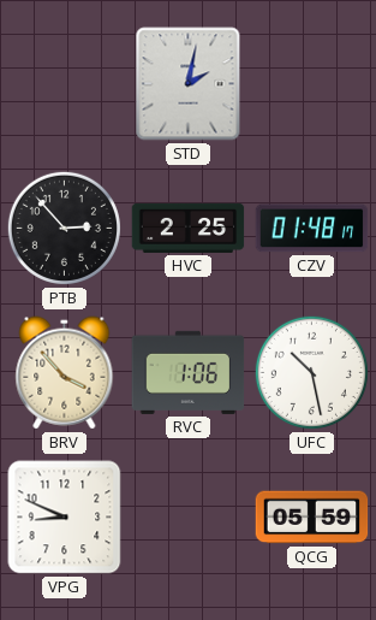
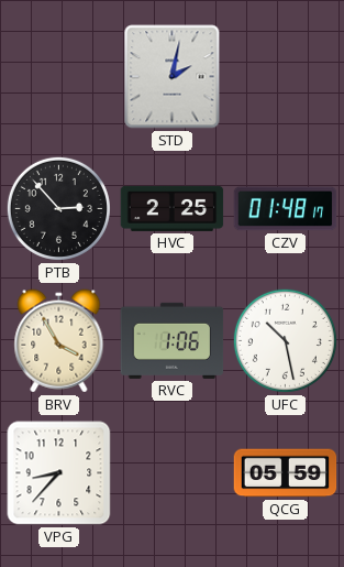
BRV: 3:53 -> 3:55
VPG: 8:49 -> 8:37
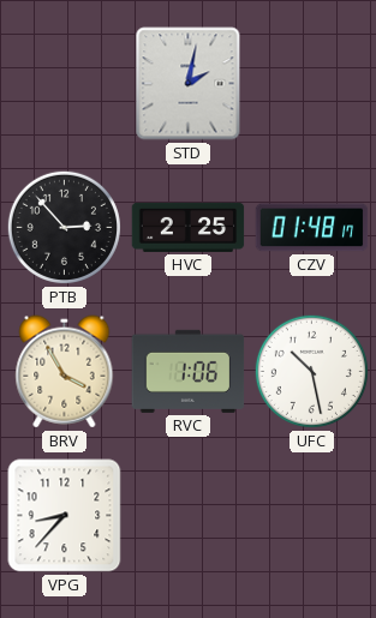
QCG: 05:59 -> none
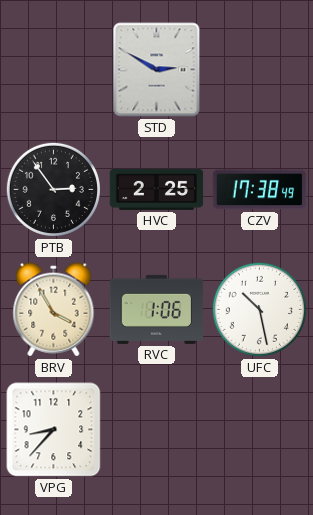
STD: 2:02 -> 2:50
PTB: 2:53 -> 2:54
CZV: 01:48 -> 17:38
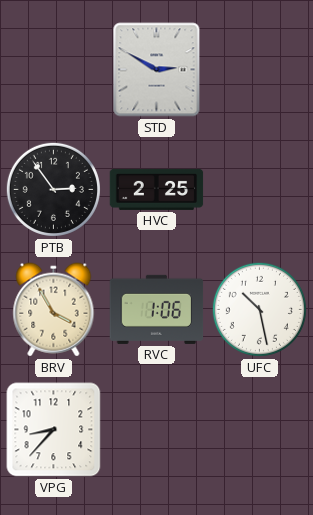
CZV: 17:38 -> none
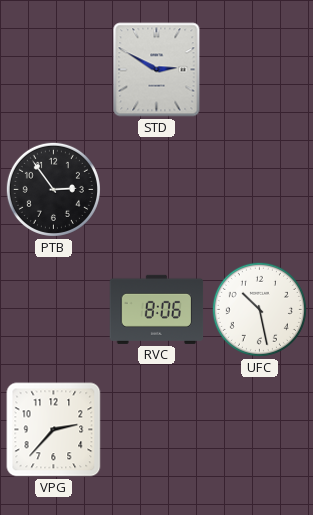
HVC: 2:25 -> none
BRV: 3:55 -> none
RVC: 1:06 -> 8:06
VPG: 8:37 -> 2:37
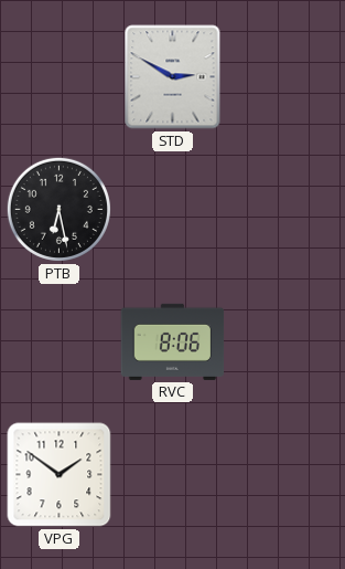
PTB: 2:54 -> 6:28
UFC: 10:28 -> none
VPG: 2:37 -> 1:51
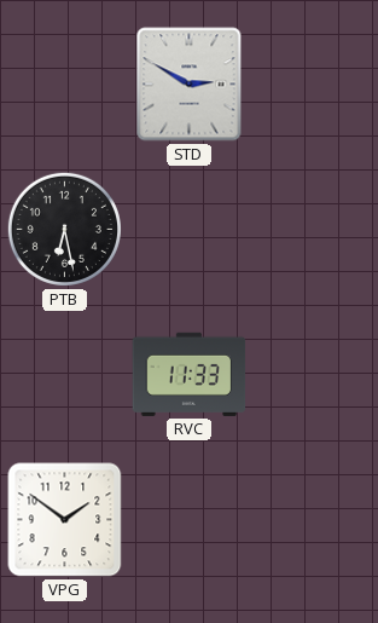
RVC: 8:06 -> 11:33
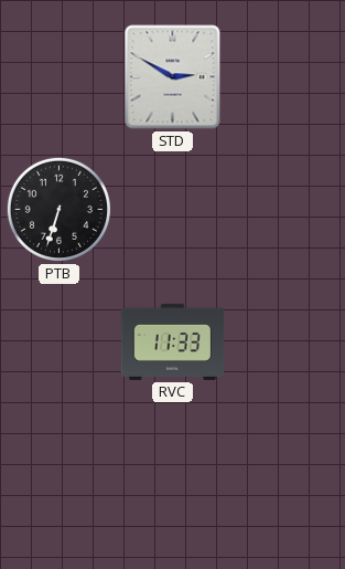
PTB: 6:28 -> 6:33
VPG: 1:51 -> none
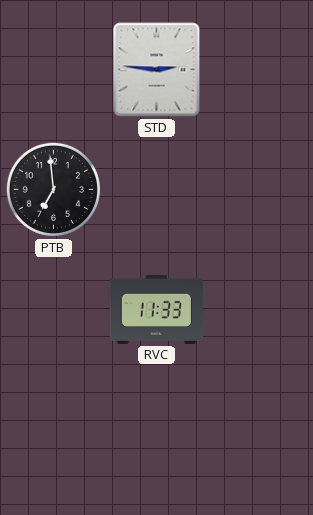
STD: 2:50 -> 2:46
PTB: 6:33 -> 6:59
